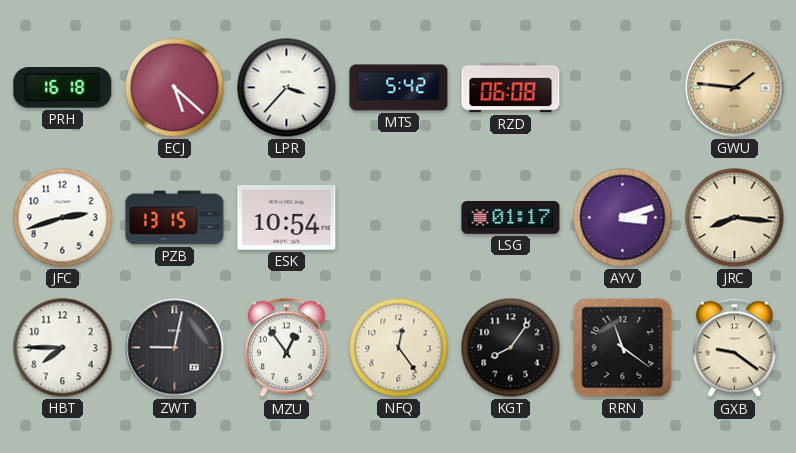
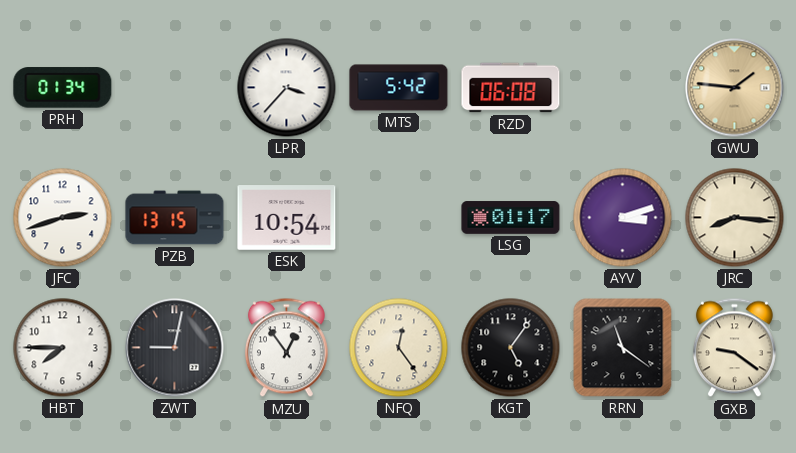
PRH: 16:18 -> 01:34
ECJ: 5:22 -> none
KGT: 8:06 -> 5:06
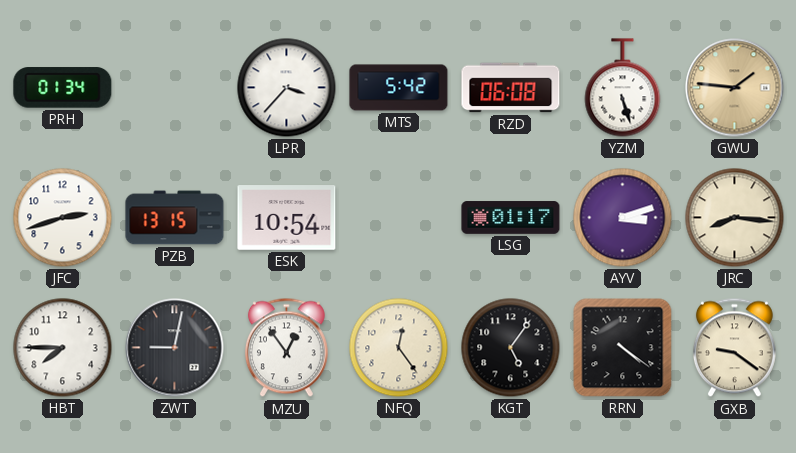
YZM: none -> 5:27
RRN: 11:21 -> 4:21
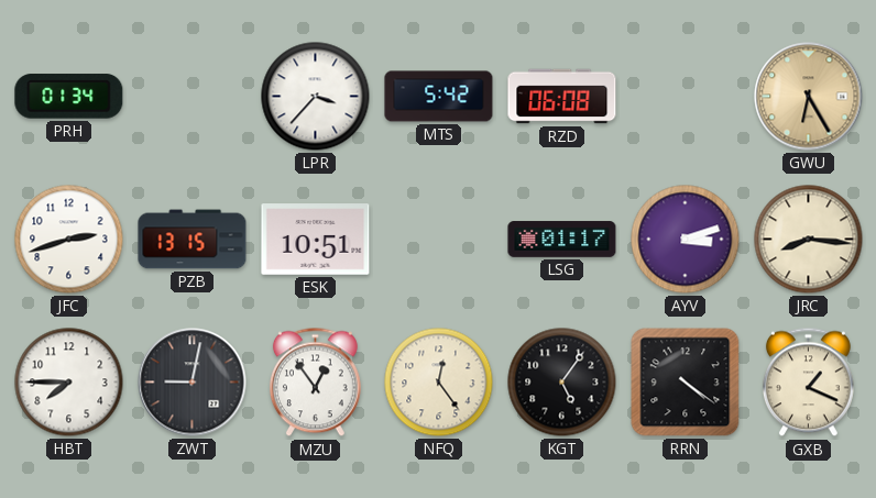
YZM: 5:27 -> none
GWU: 1:46 -> 6:25
ESK: 10:54 -> 10:51
GXB: 9:21 -> 1:19
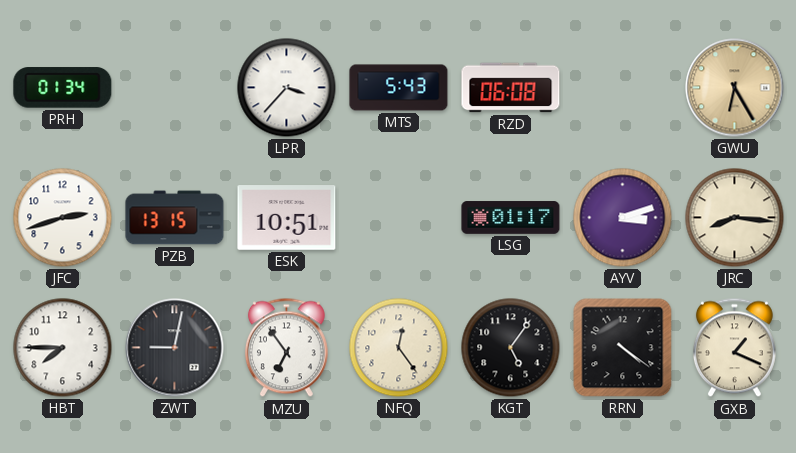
MTS: 5:42 -> 5:43
MZU: 12:54 -> 6:54
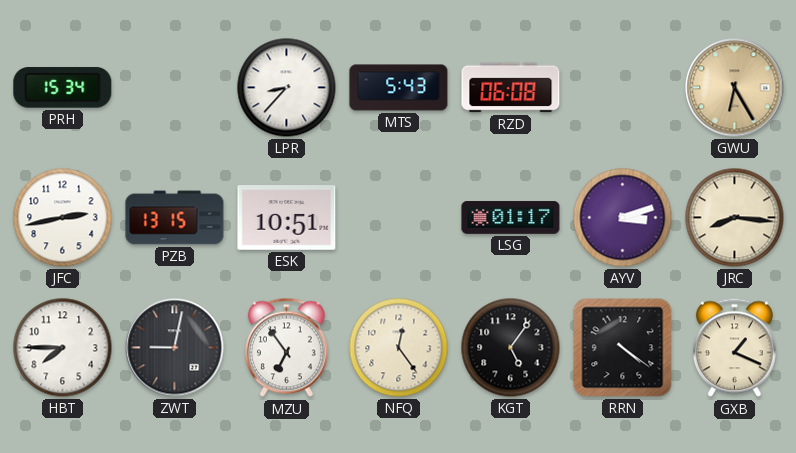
PRH: 01:34 -> 15:34
LPR: 3:37 -> 8:37
JFC: 2:42 -> 2:43
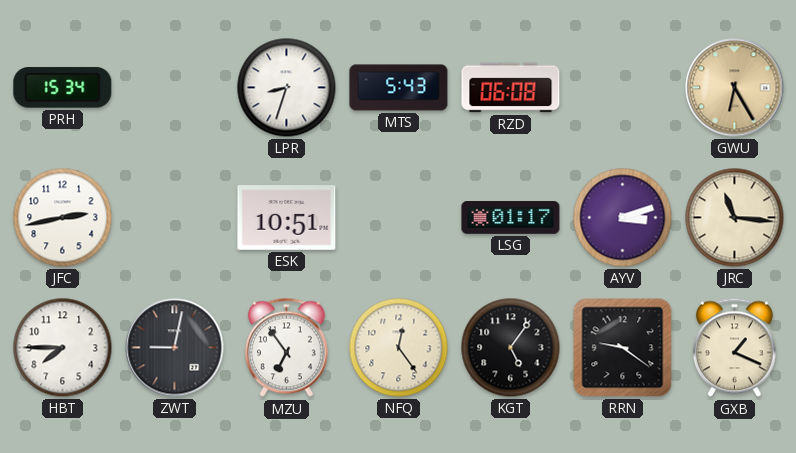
LPR: 8:37 -> 8:33
PZB: 13:15 -> none
JRC: 8:16 -> 11:16
RRN: 4:21 -> 9:21
